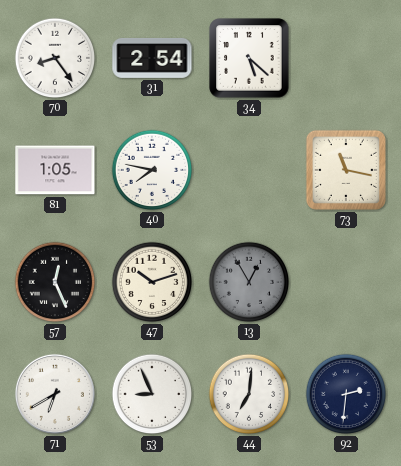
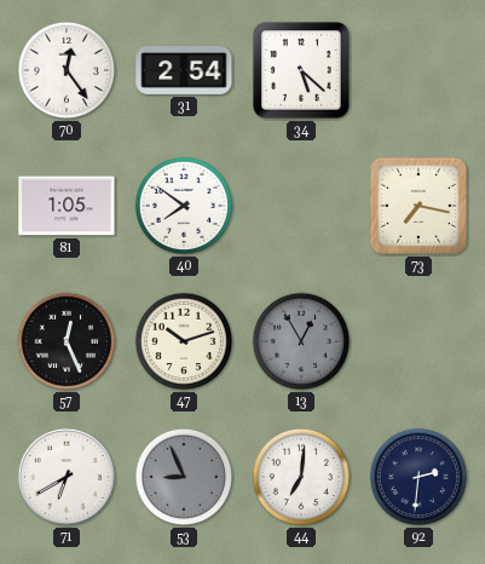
70: 8:24 -> 12:24
40: 7:47 -> 7:51
73: 11:17 -> 7:17
53 dial: white -> grey
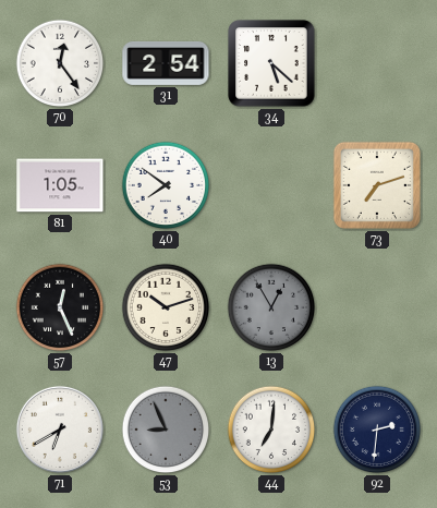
73: 7:17 -> 7:12
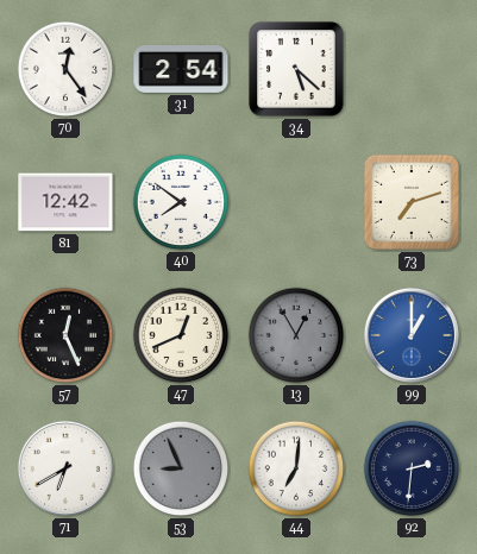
81: 1:05 -> 12:42
47: 10:12 -> 12:41
99: none -> 1:00
